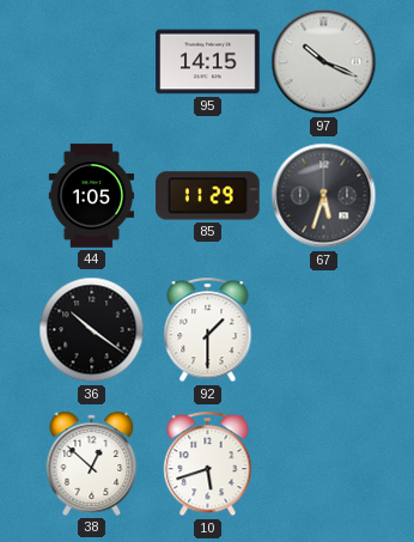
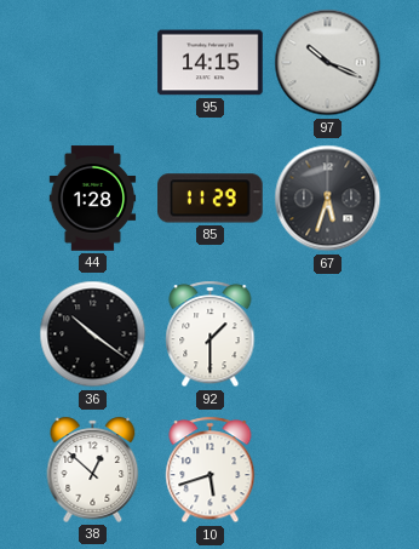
44: 1:05 -> 1:28
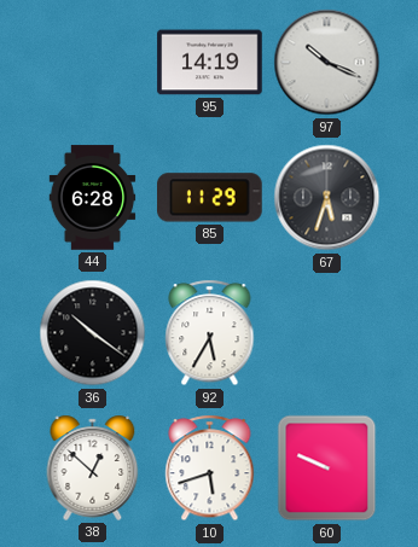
95: 14:15 -> 14:19
44: 1:28 -> 6:28
92: 1:30 -> 5:35
60: none -> 9:49
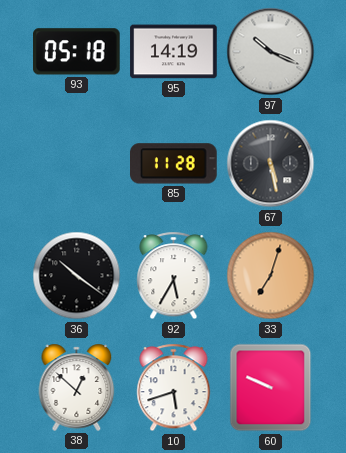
93: none -> 05:18
44: 6:28 -> none
85: 11:29 -> 11:28
67: 5:33 -> 5:28
33: none -> 7:03
